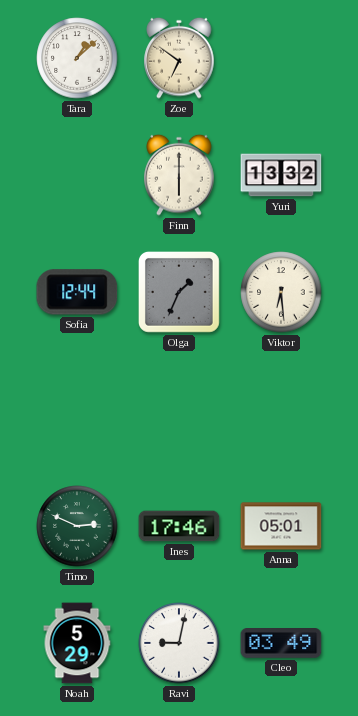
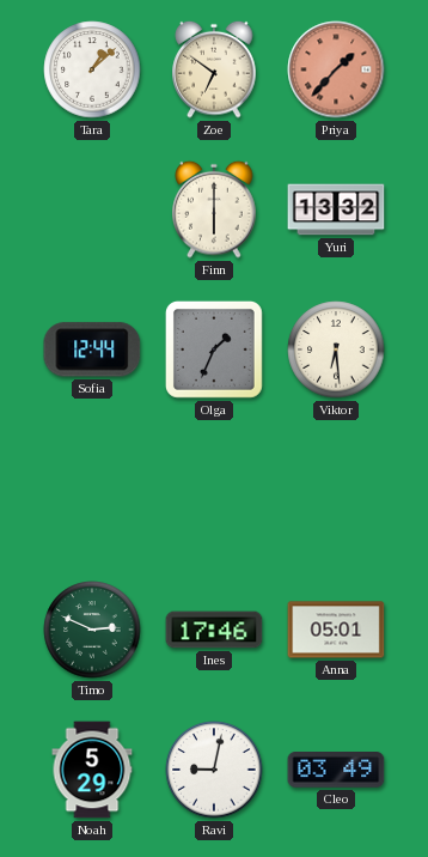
Priya: none -> 1:37
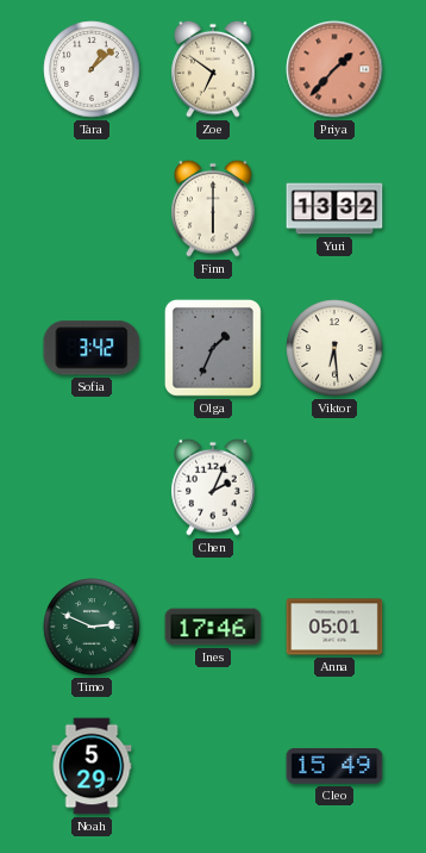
Sofia: 12:44 -> 3:42
Chen: none -> 2:04
Ravi: 9:02 -> none
Cleo: 03:49 -> 15:49
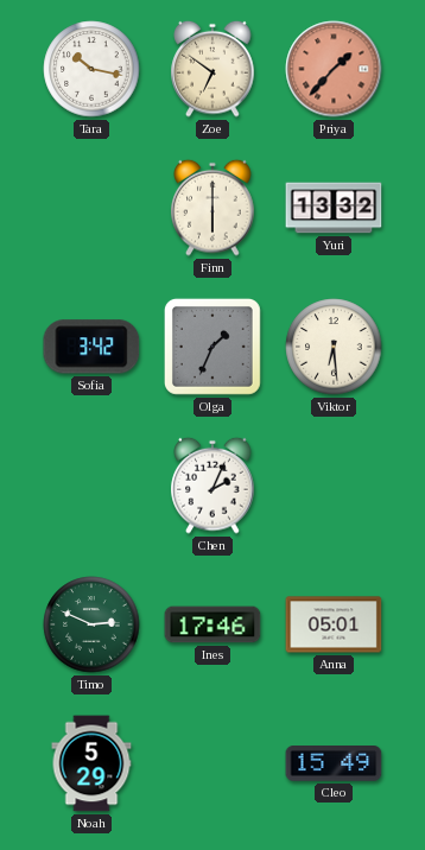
Tara: 1:08 -> 10:17
